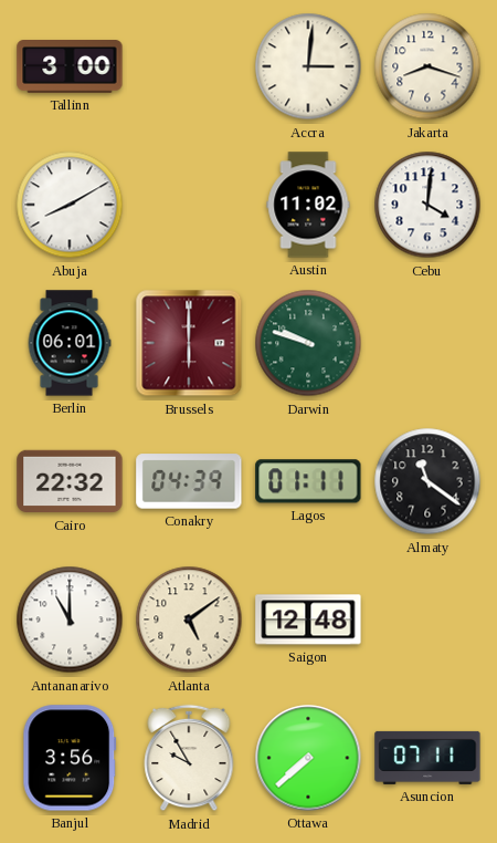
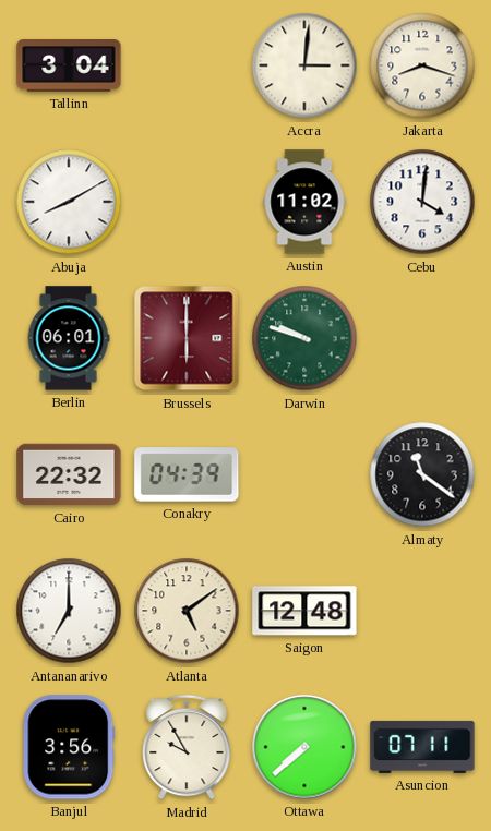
Tallinn: 3:00 -> 3:04
Lagos: 01:11 -> none
Antananarivo: 11:00 -> 7:00
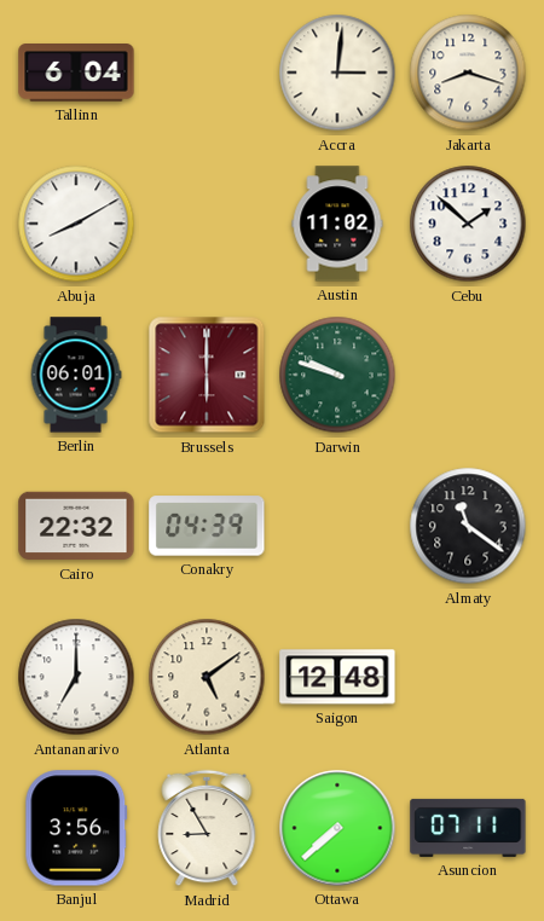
Tallinn: 3:04 -> 6:04
Cebu: 4:01 -> 1:52
Madrid: 9:55 -> 8:55
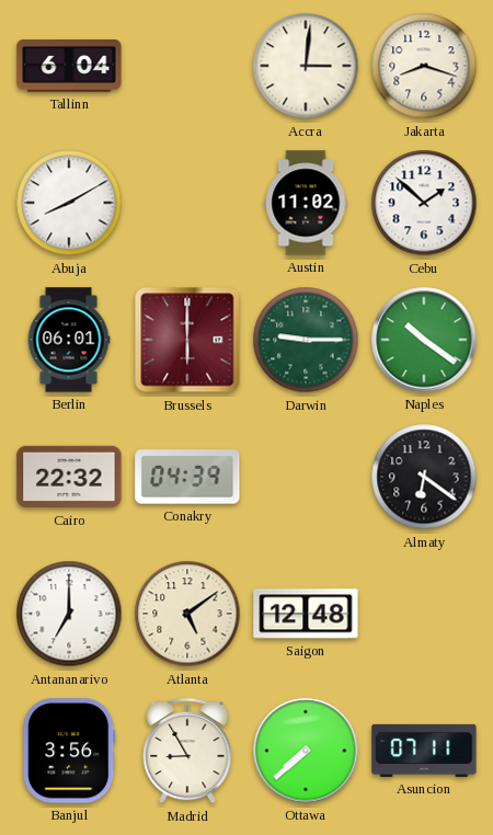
Darwin: 9:48 -> 9:15
Naples: none -> 10:21
Almaty: 11:21 -> 6:21
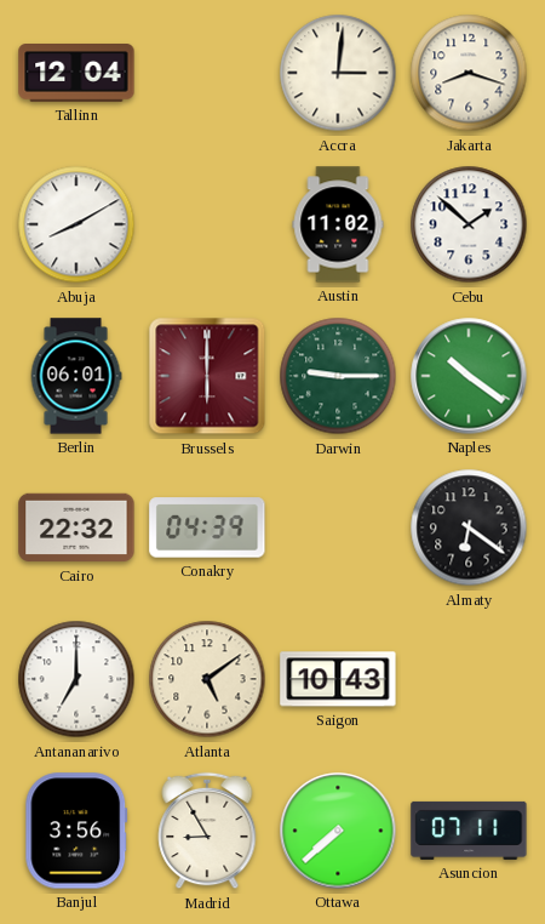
Tallinn: 6:04 -> 12:04
Saigon: 12:48 -> 10:43
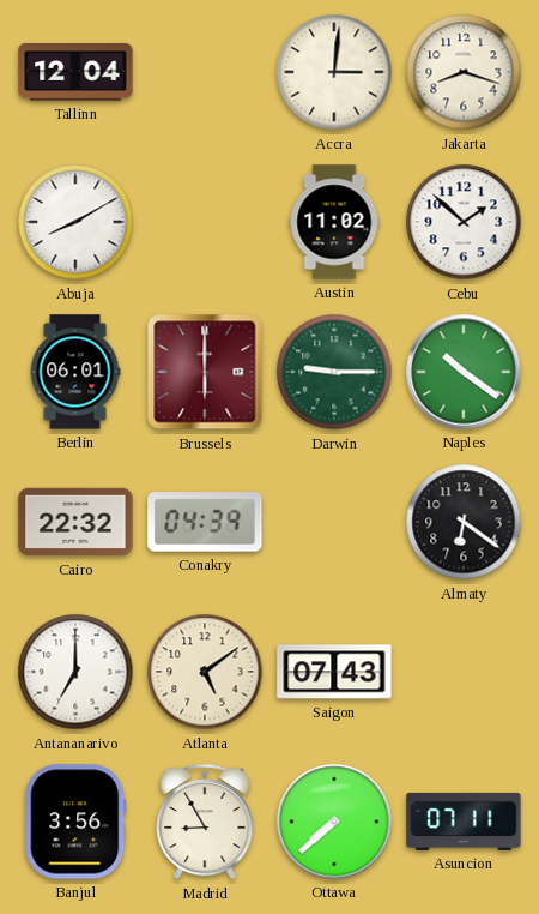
Saigon: 10:43 -> 07:43
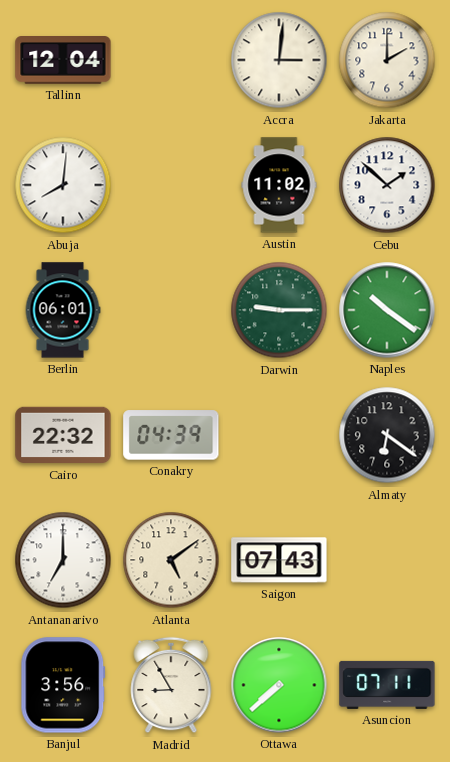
Jakarta: 8:18 -> 2:00
Abuja: 8:10 -> 8:01
Brussels: 6:00 -> none
